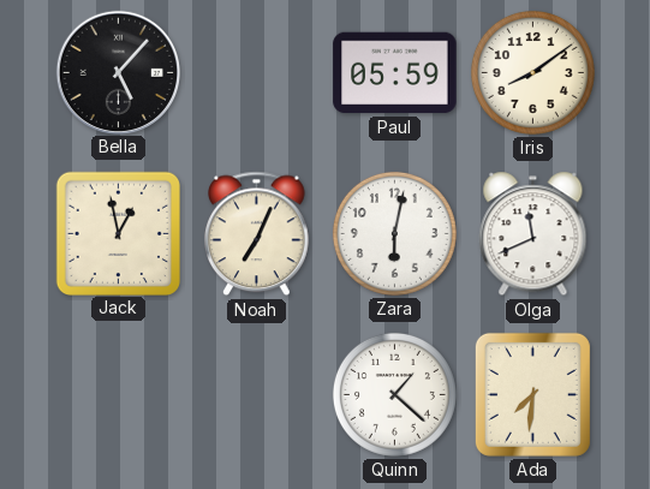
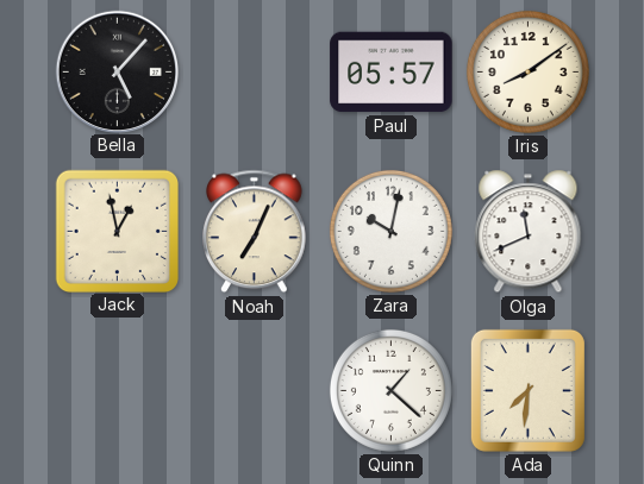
Paul: 05:59 -> 05:57
Zara: 6:02 -> 10:02
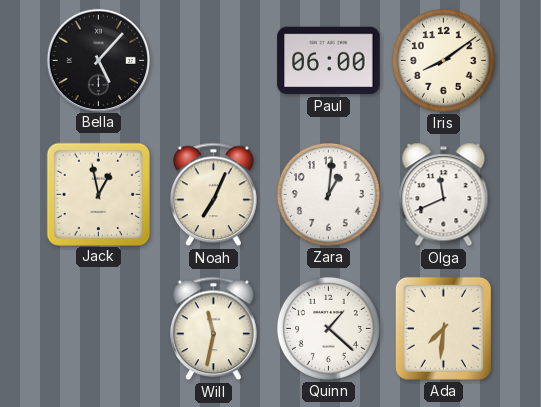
Paul: 05:57 -> 06:00
Zara: 10:02 -> 1:01
Will: none -> 11:32
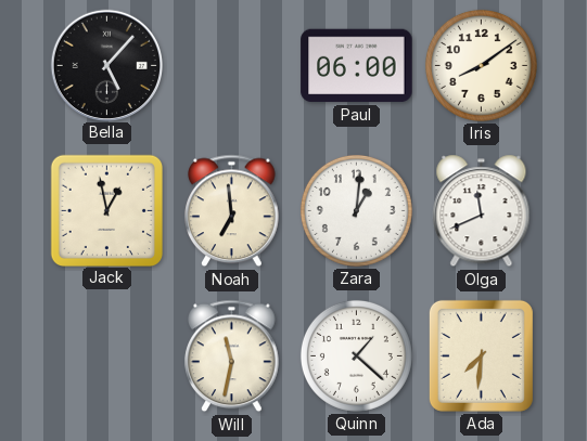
Noah: 7:04 -> 6:59
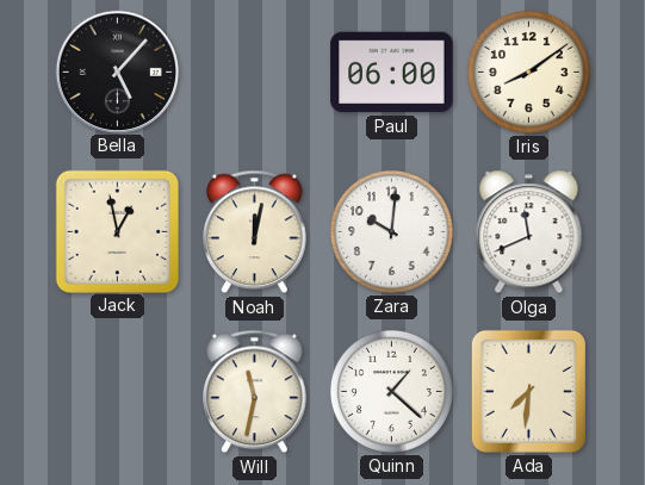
Noah: 6:59 -> 12:02
Zara: 1:01 -> 10:01
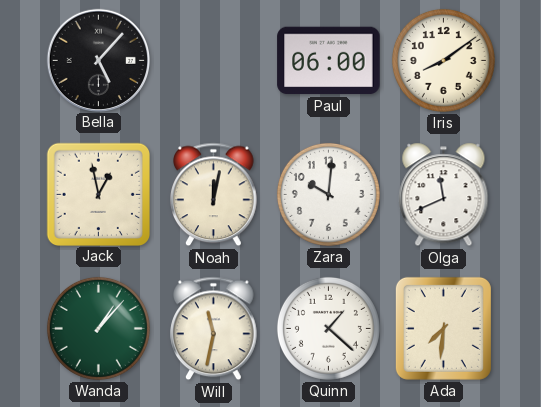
Wanda: none -> 1:07
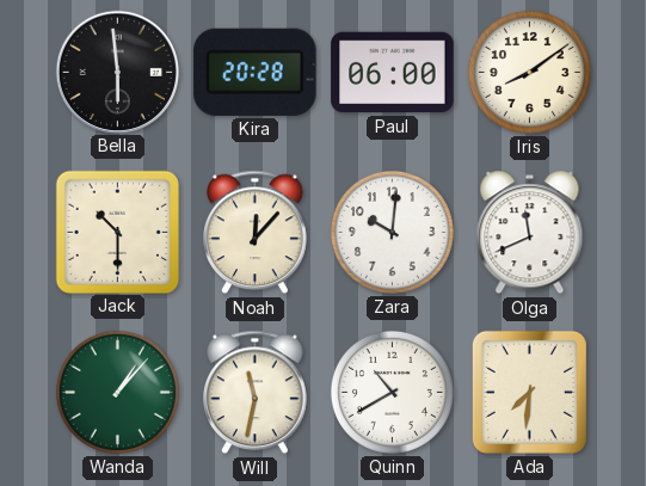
Bella: 5:07 -> 5:59
Kira: none -> 20:28
Jack: 12:58 -> 10:30
Noah: 12:02 -> 12:07
Quinn: 1:22 -> 10:40
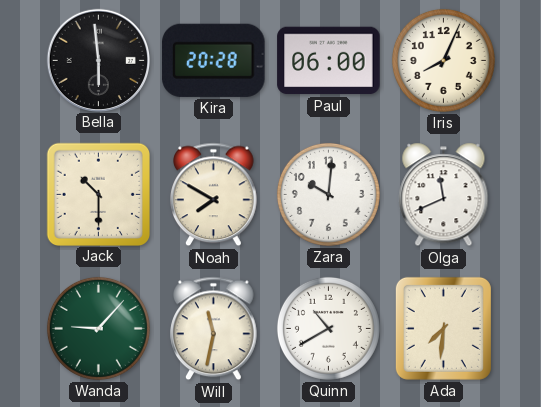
Iris: 8:09 -> 8:04
Noah: 12:07 -> 7:50
Wanda: 1:07 -> 9:07
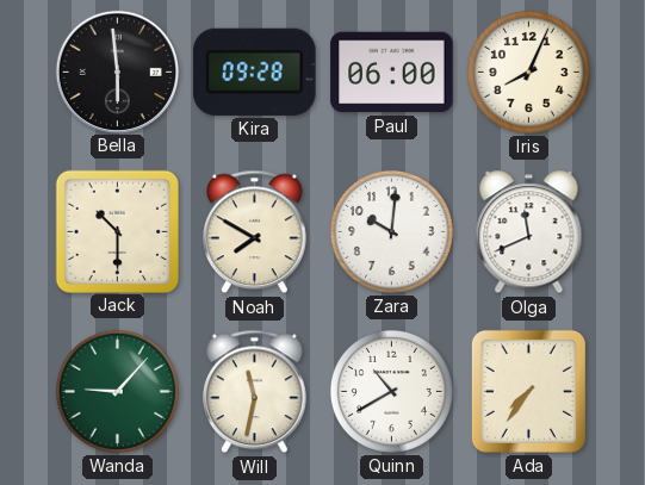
Kira: 20:28 -> 09:28
Ada: 7:31 -> 7:36
